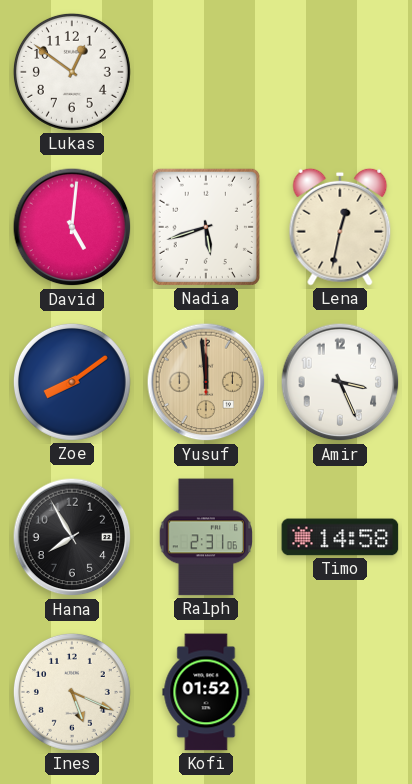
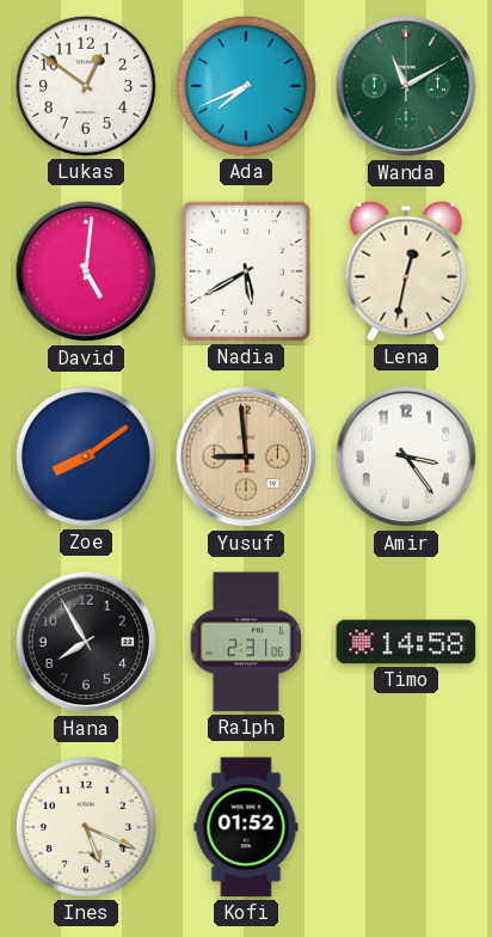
Ada: none -> 7:41
Wanda: none -> 11:10
Nadia: 5:42 -> 5:40
Yusuf: 11:59 -> 8:59
Amir: 3:26 -> 3:24
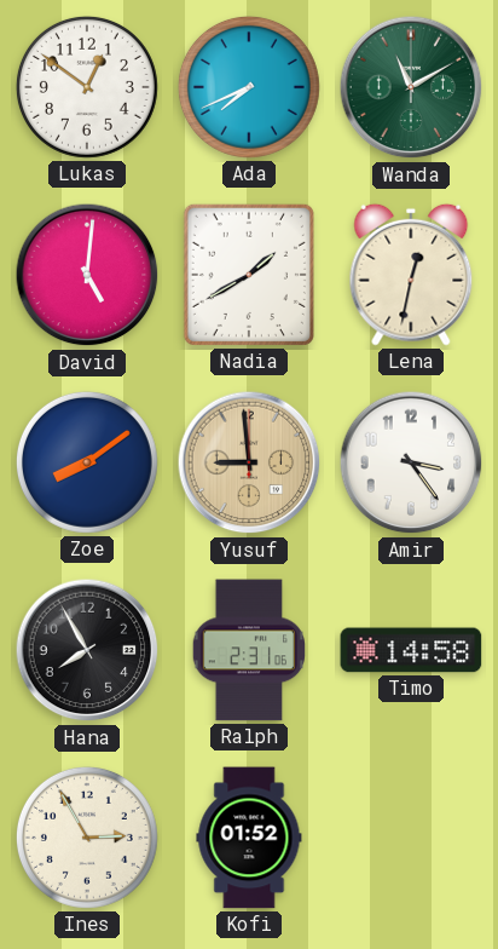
Nadia: 5:40 -> 1:40
Ines: 5:19 -> 2:55
